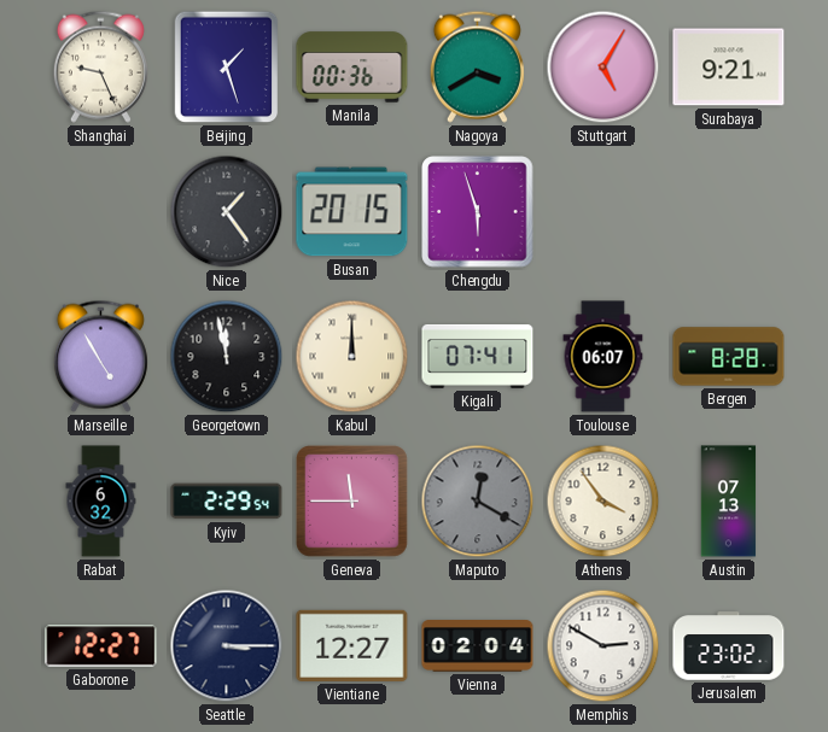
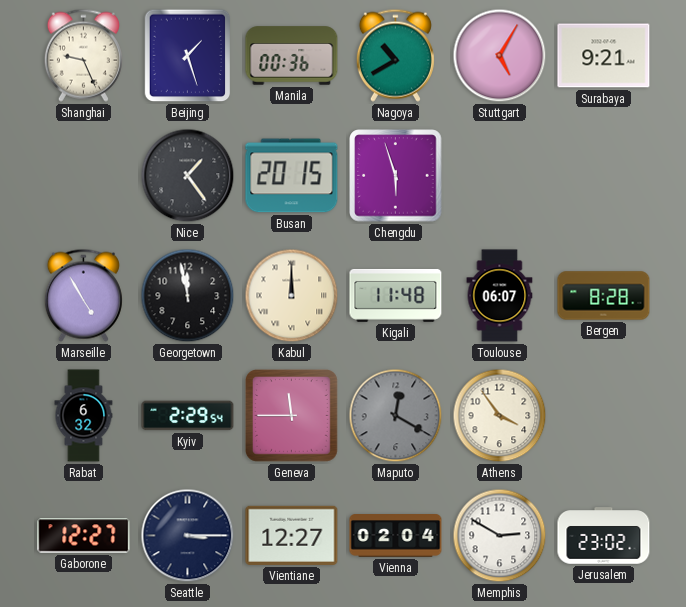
Nagoya: 3:40 -> 10:40
Kigali: 07:41 -> 11:48
Austin: 07:13 -> none
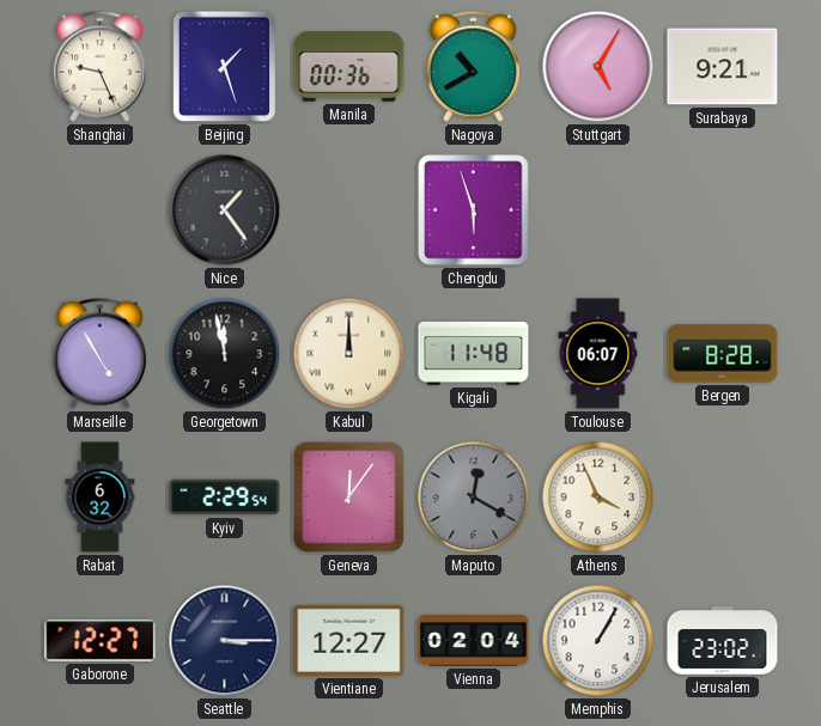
Busan: 20:15 -> none
Geneva: 11:45 -> 12:06
Athens: 3:54 -> 3:56
Memphis: 2:50 -> 1:05
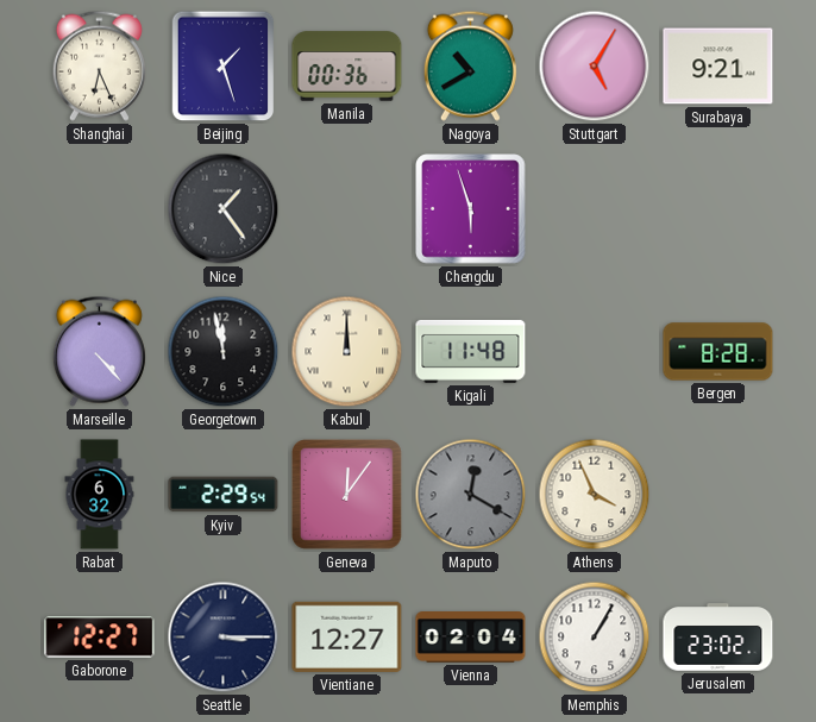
Shanghai: 9:26 -> 6:26
Marseille: 4:55 -> 4:23
Toulouse: 06:07 -> none
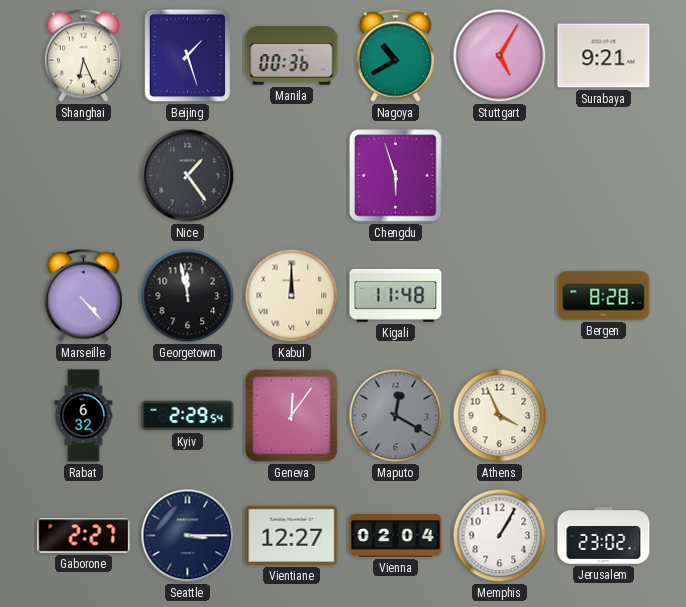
Gaborone: 12:27 -> 2:27
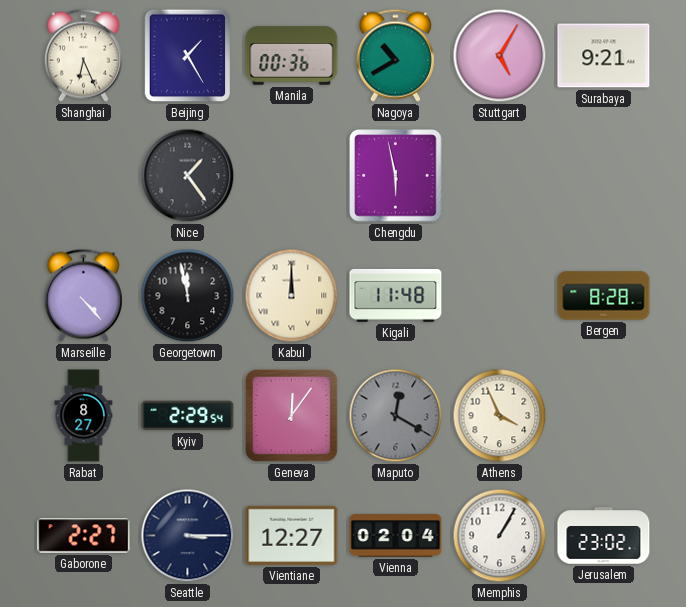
Beijing: 1:27 -> 1:25
Chengdu: 5:57 -> 5:58
Rabat: 6:32 -> 8:27
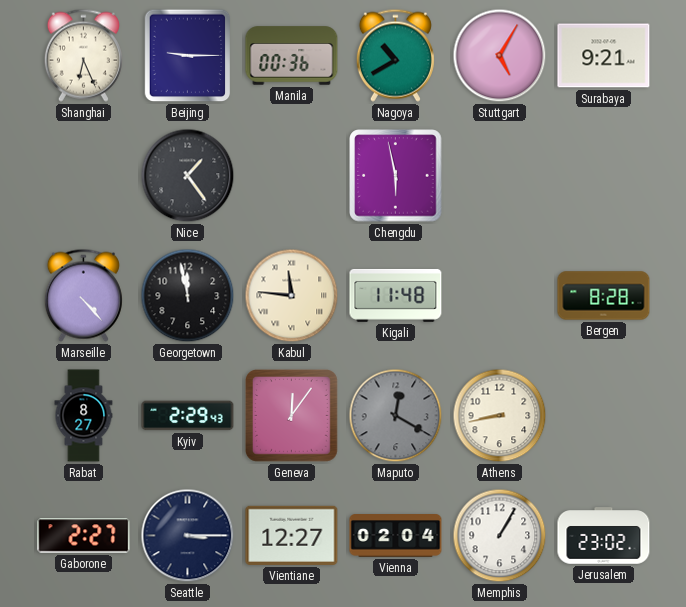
Beijing: 1:25 -> 9:15
Kabul: 12:00 -> 11:46
Kyiv: 2:29:54 -> 2:29:43
Athens: 3:56 -> 8:43
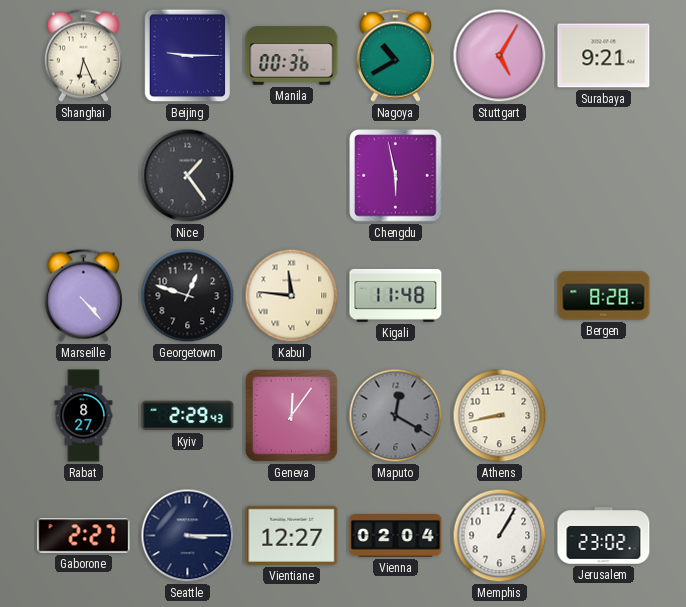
Georgetown: 11:58 -> 12:48
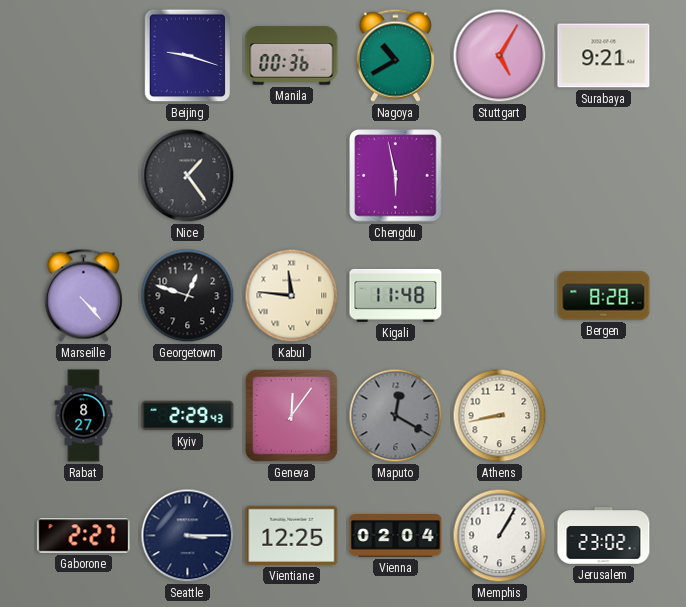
Shanghai: 6:26 -> none
Beijing: 9:15 -> 9:18
Vientiane: 12:27 -> 12:25
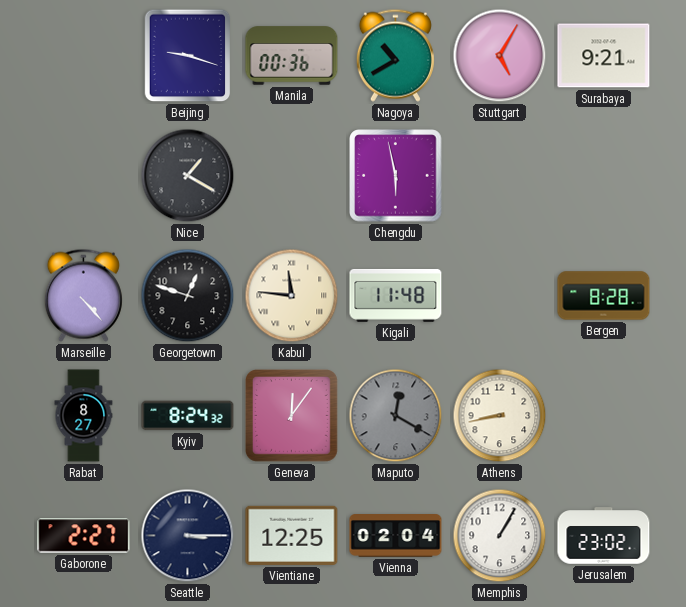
Nice: 1:24 -> 1:20
Kyiv: 2:29 -> 8:24
